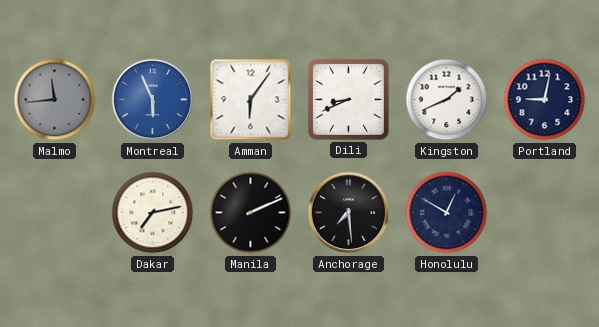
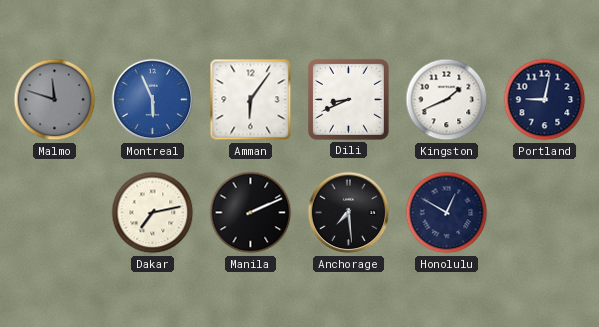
Malmo: 11:44 -> 11:48
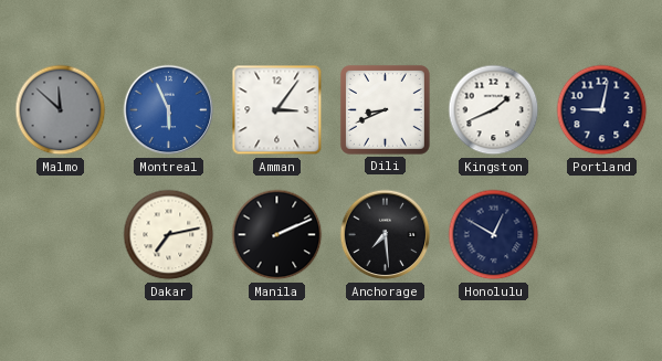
Malmo: 11:48 -> 11:52
Amman: 6:06 -> 3:06
